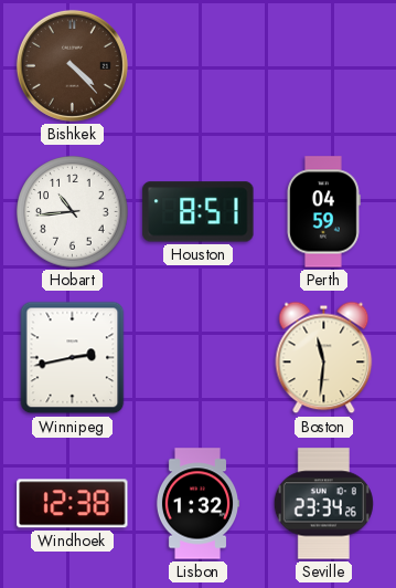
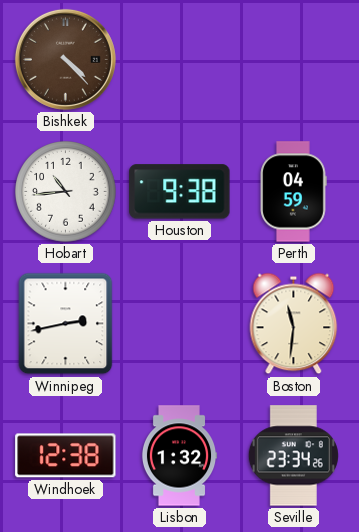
Houston: 8:51 -> 9:38
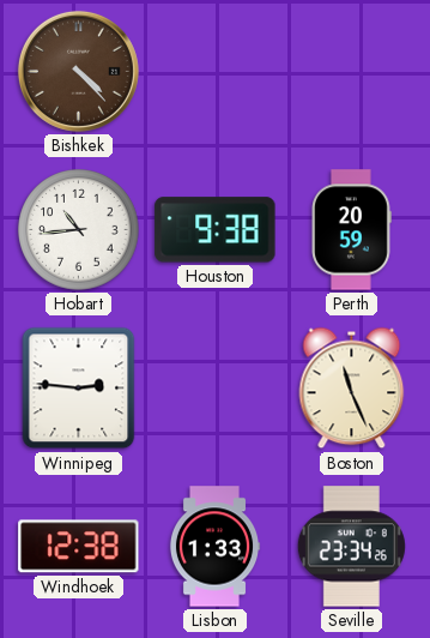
Perth: 04:59 -> 20:59
Winnipeg: 2:43 -> 2:46
Boston: 11:31 -> 11:26
Lisbon: 1:32 -> 1:33
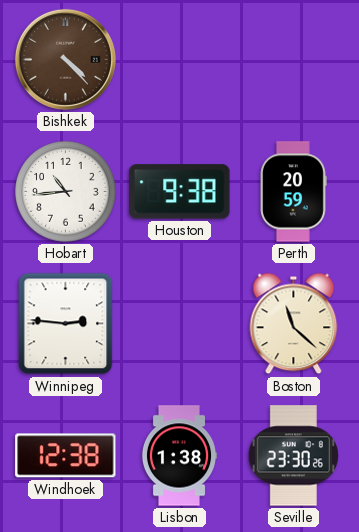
Boston: 11:26 -> 11:22
Lisbon: 1:33 -> 1:38
Seville: 23:34 -> 23:30
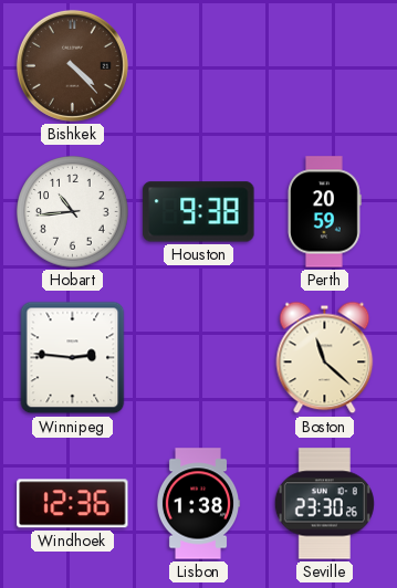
Windhoek: 12:38 -> 12:36
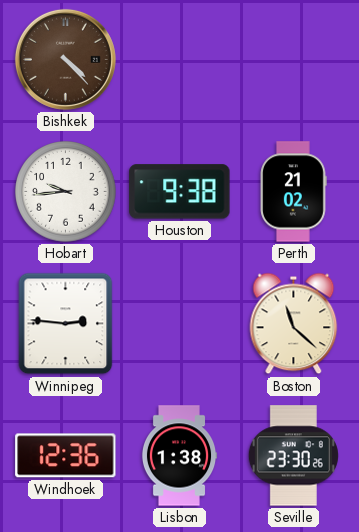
Hobart: 10:44 -> 9:44
Perth: 20:59 -> 21:02
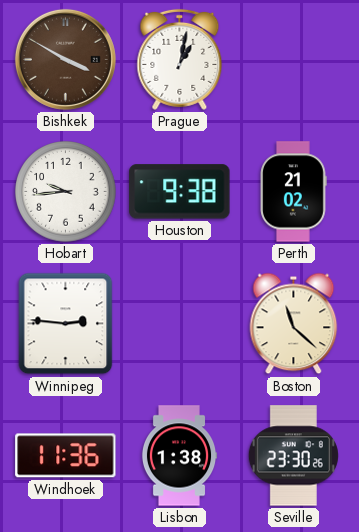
Bishkek: 4:23 -> 3:50
Prague: none -> 1:02
Windhoek: 12:36 -> 11:36
